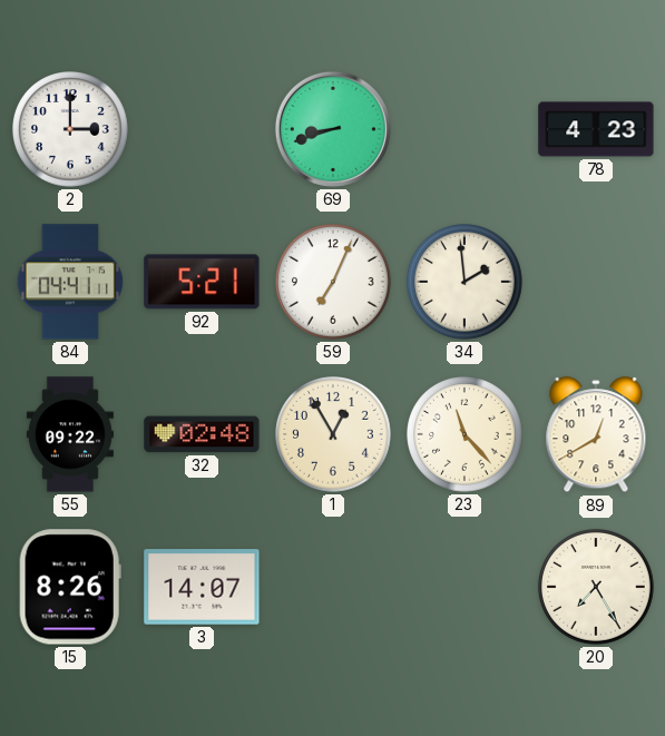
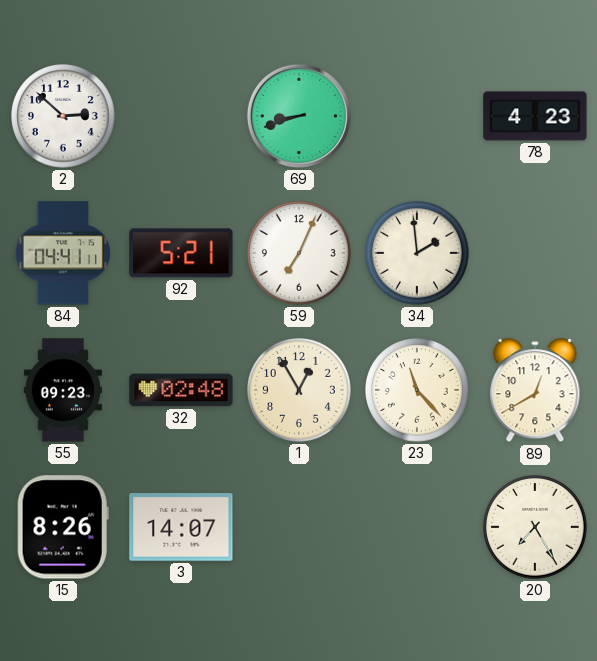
2: 3:00 -> 2:52
55: 09:22 -> 09:23
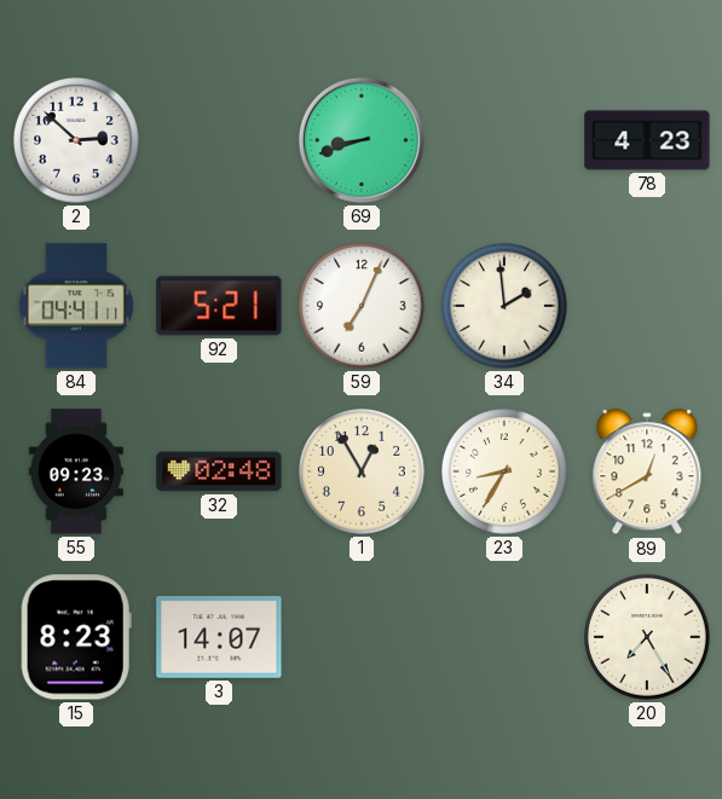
23: 11:23 -> 8:35
15: 8:26 -> 8:23
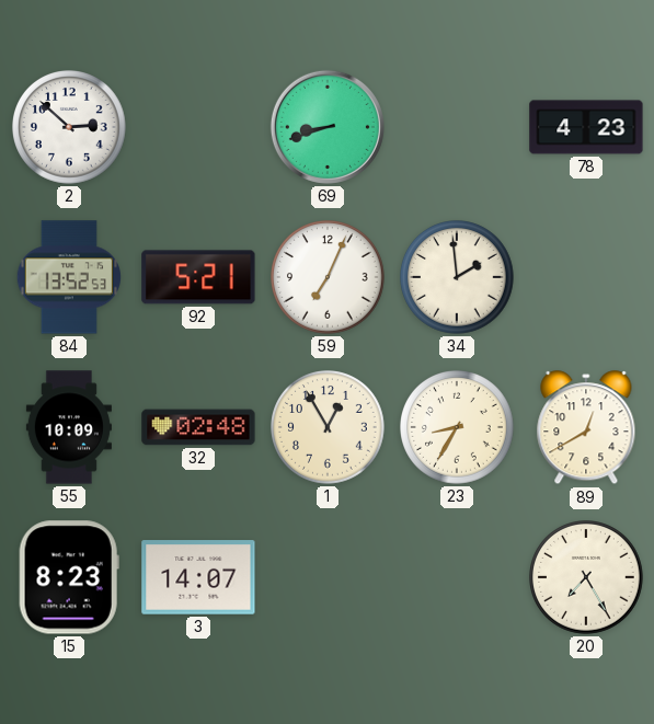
84: 04:41 -> 13:52
55: 09:23 -> 10:09
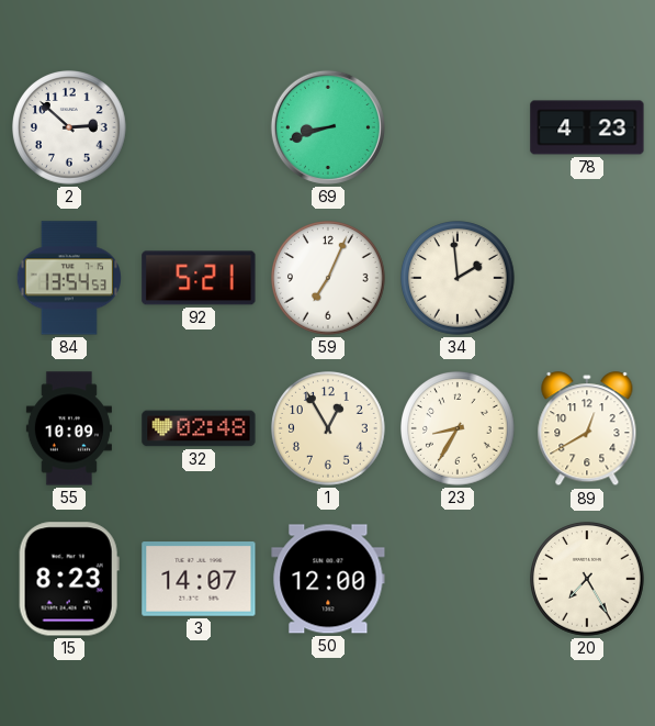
84: 13:52 -> 13:54
50: none -> 12:00
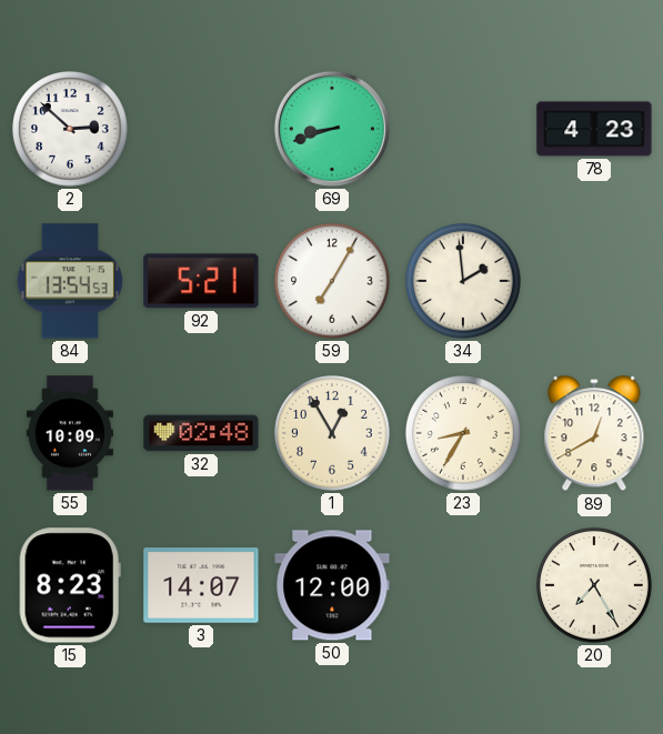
59: 7:04 -> 7:05
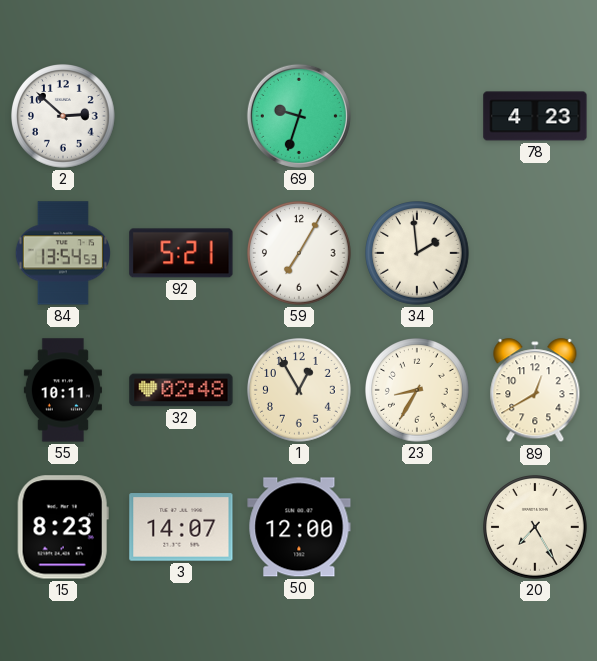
69: 8:42 -> 9:33
55: 10:09 -> 10:11
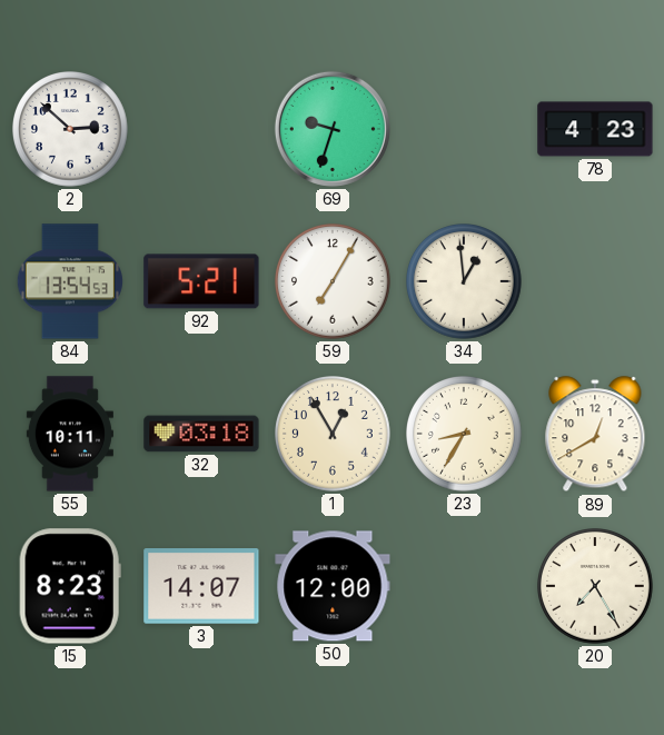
34: 1:59 -> 12:59
32: 02:48 -> 03:18
